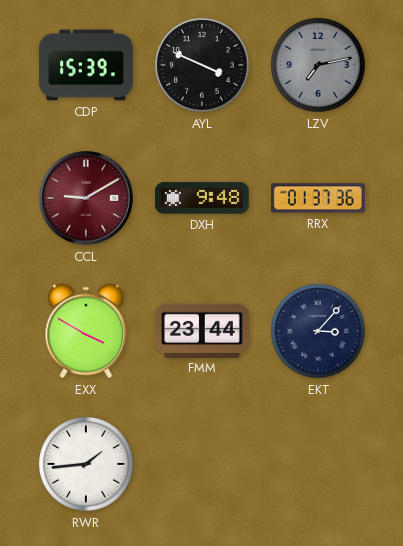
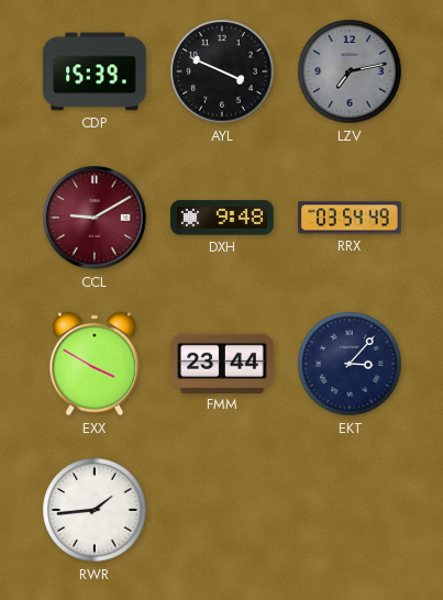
RRX: 01:37 -> 03:54
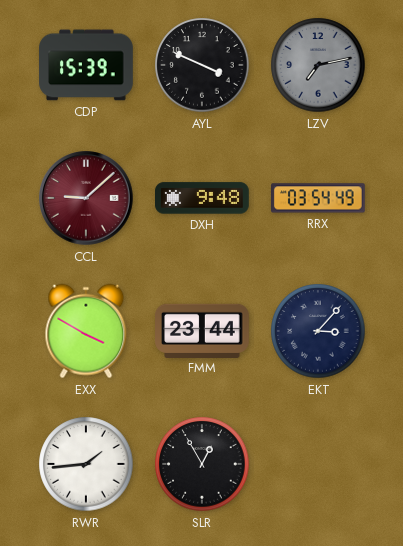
CCL: 9:10 -> 9:08
SLR: none -> 12:55
